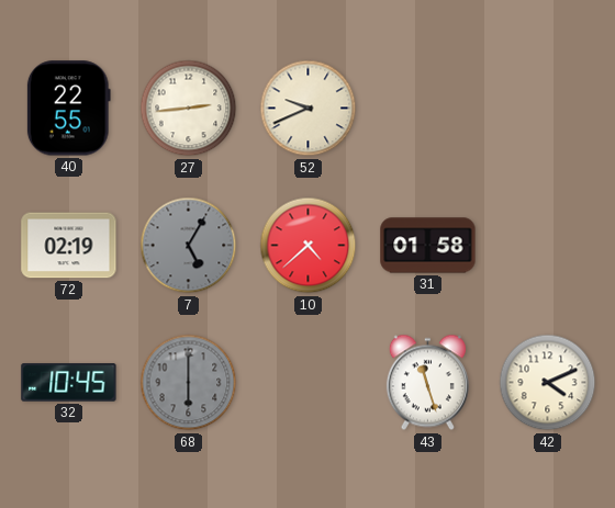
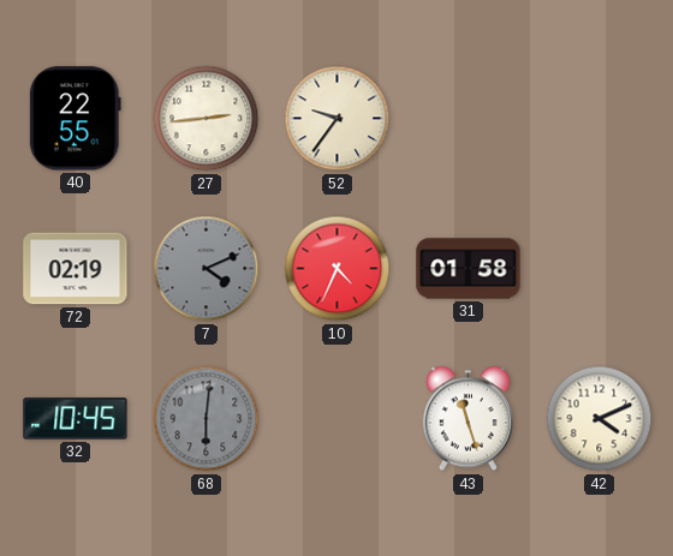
52: 9:41 -> 9:36
7: 5:05 -> 4:11
10: 4:38 -> 4:34
68: 6:00 -> 6:01
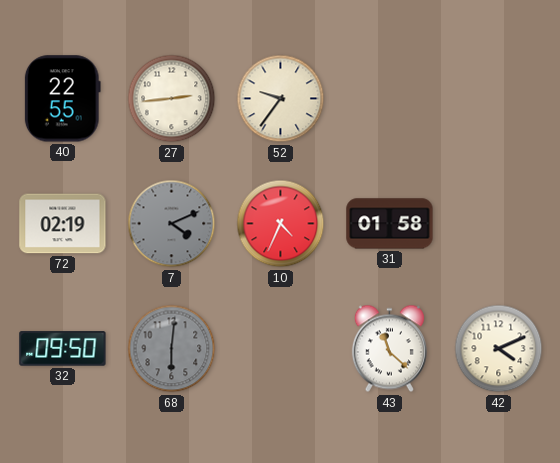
32: 10:45 -> 09:50
43: 11:27 -> 11:22
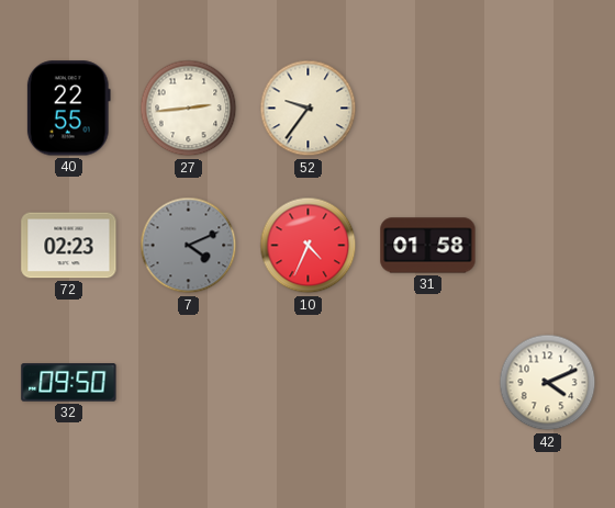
72: 02:19 -> 02:23
68: 6:01 -> none
43: 11:22 -> none
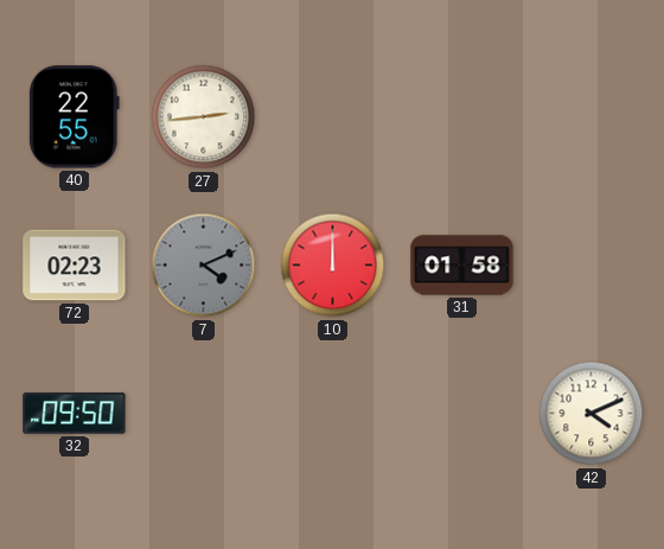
52: 9:36 -> none
10: 4:34 -> 12:00
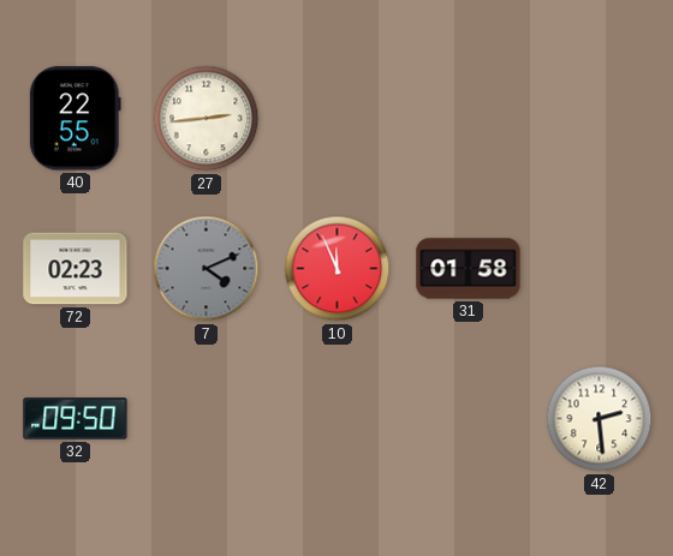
10: 12:00 -> 11:56
42: 4:11 -> 2:29
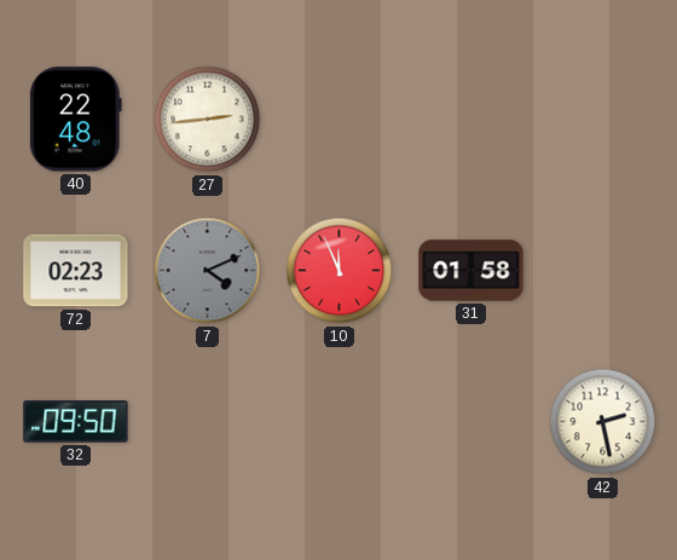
40: 22:55 -> 22:48
42: 2:29 -> 2:28
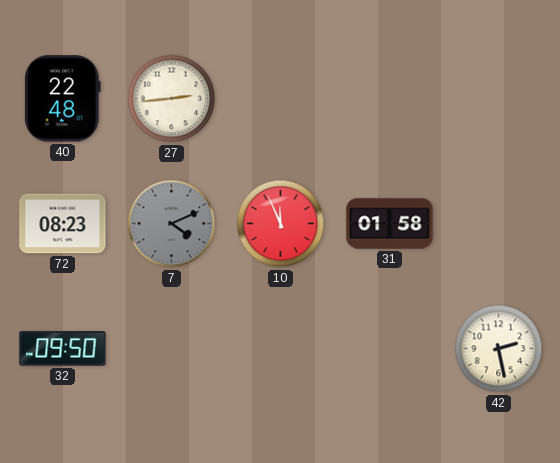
72: 02:23 -> 08:23
